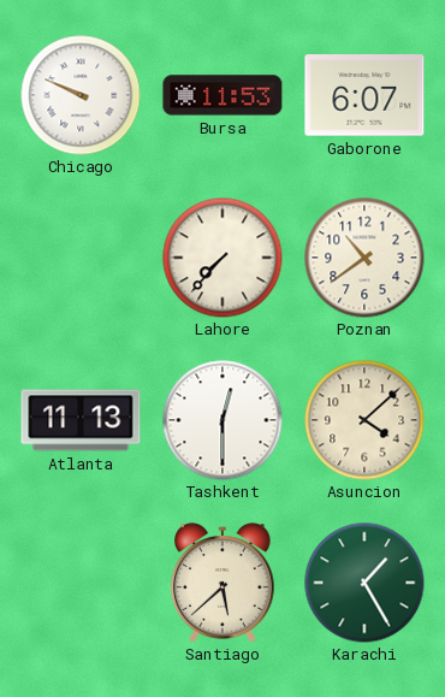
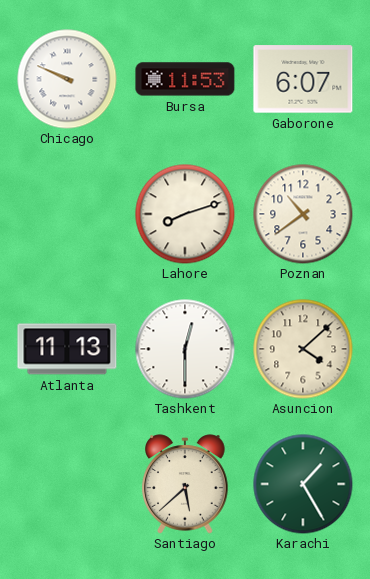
Lahore: 7:37 -> 8:12
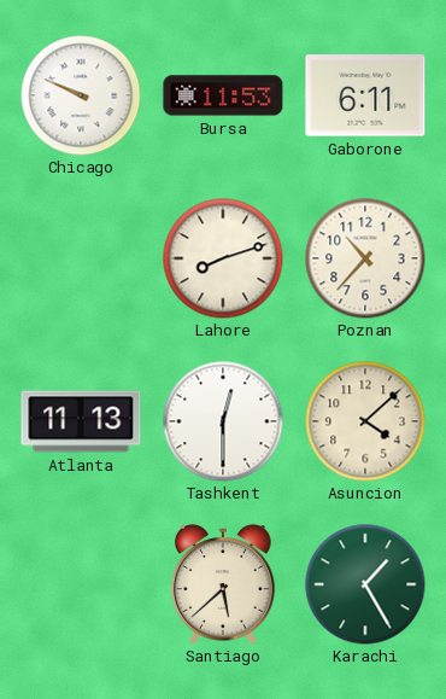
Gaborone: 6:07 -> 6:11
Poznan: 10:39 -> 10:37
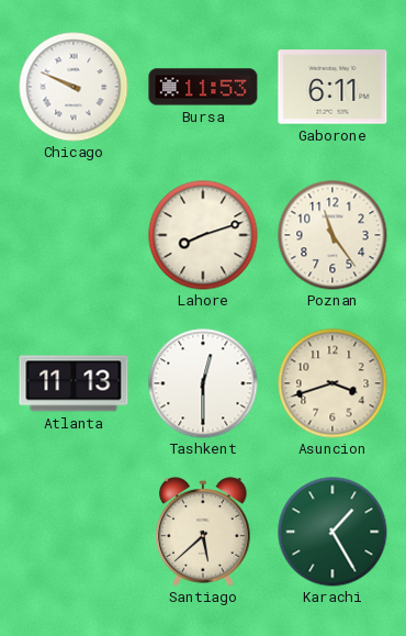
Poznan: 10:37 -> 11:24
Asuncion: 4:08 -> 3:42
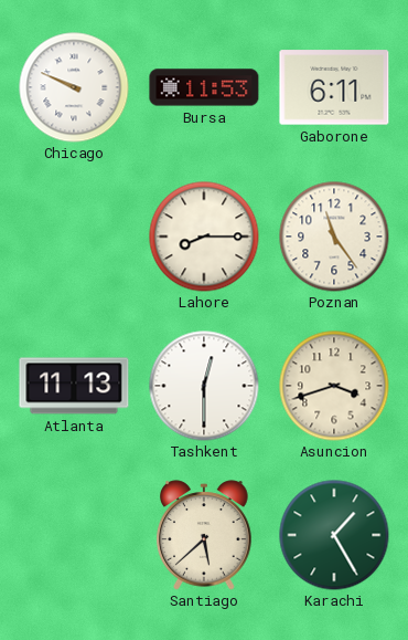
Lahore: 8:12 -> 8:15
